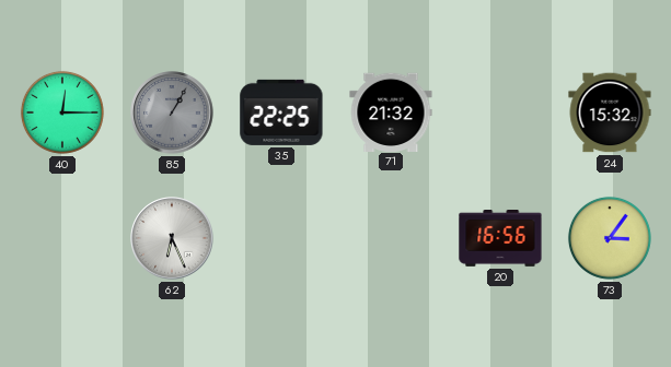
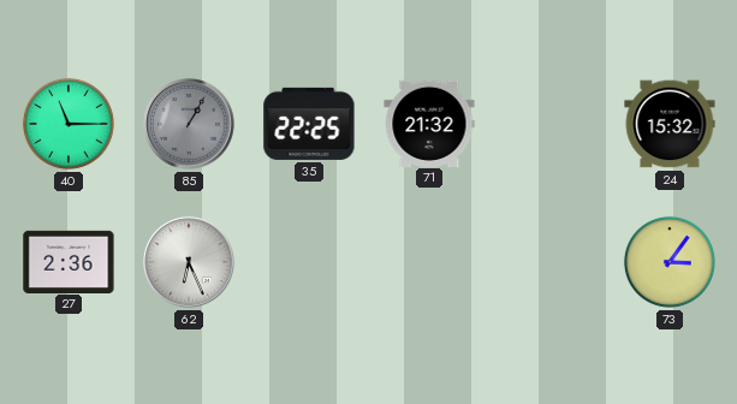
40: 12:15 -> 11:15
27: none -> 2:36
20: 16:56 -> none
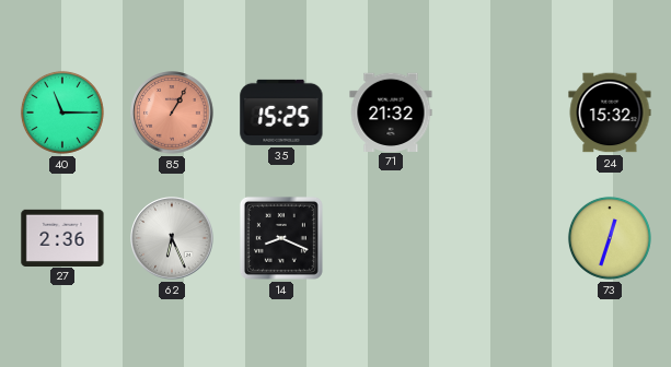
85 dial: grey -> salmon
35: 22:25 -> 15:25
14: none -> 8:19
73: 3:06 -> 12:33
